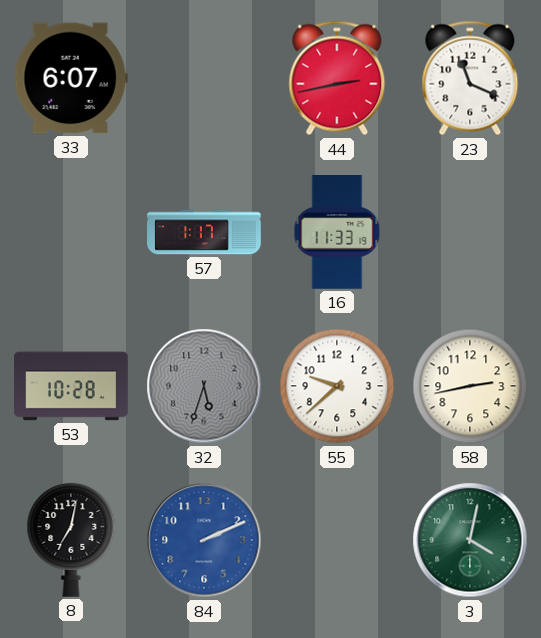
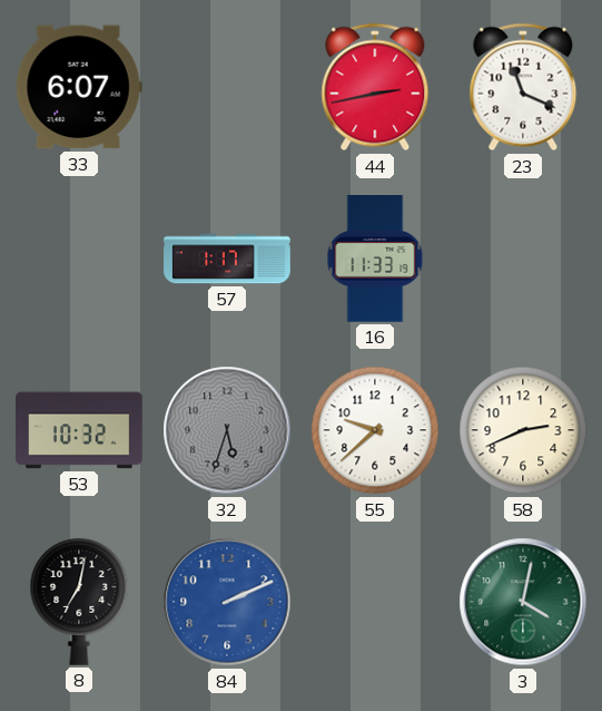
53: 10:28 -> 10:32
58: 2:43 -> 2:41
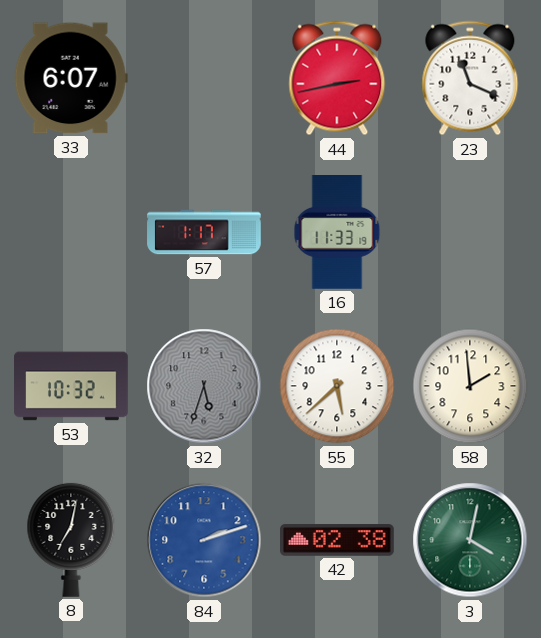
55: 9:38 -> 5:38
58: 2:41 -> 1:59
84: 2:11 -> 2:12
42: none -> 02:38
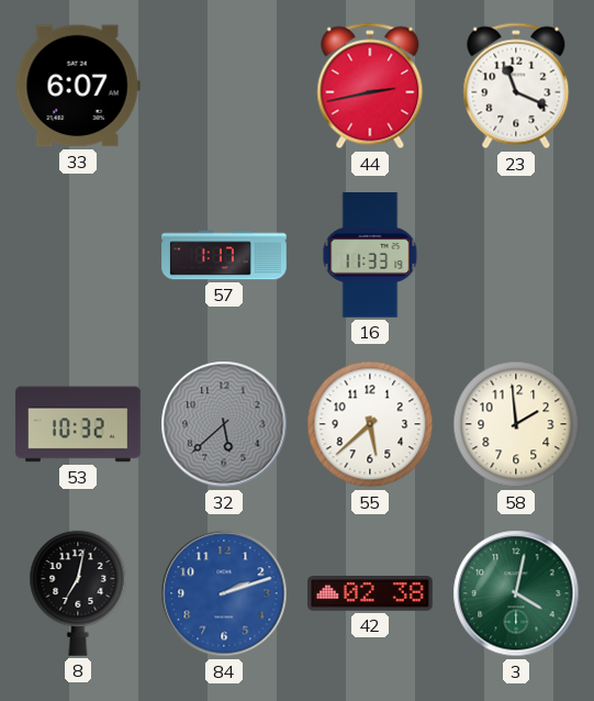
32: 5:33 -> 5:38
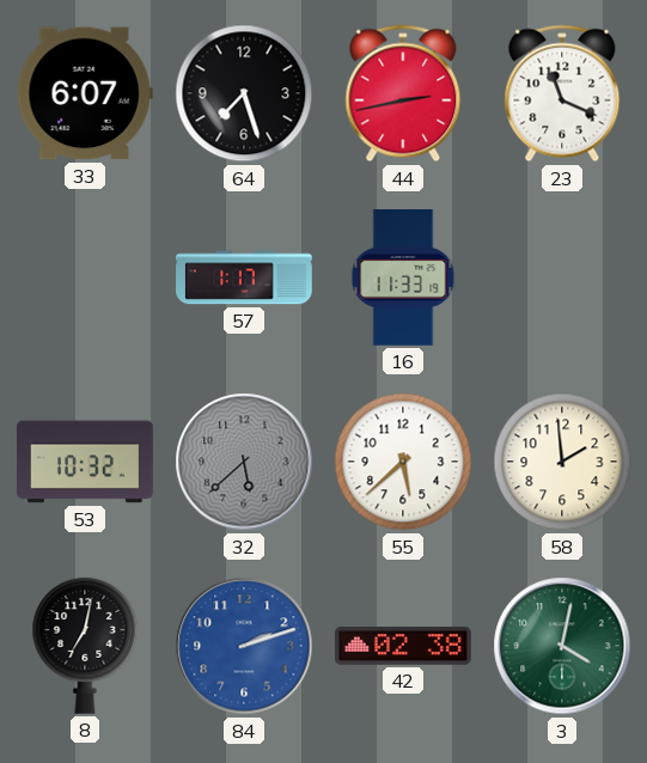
64: none -> 7:27
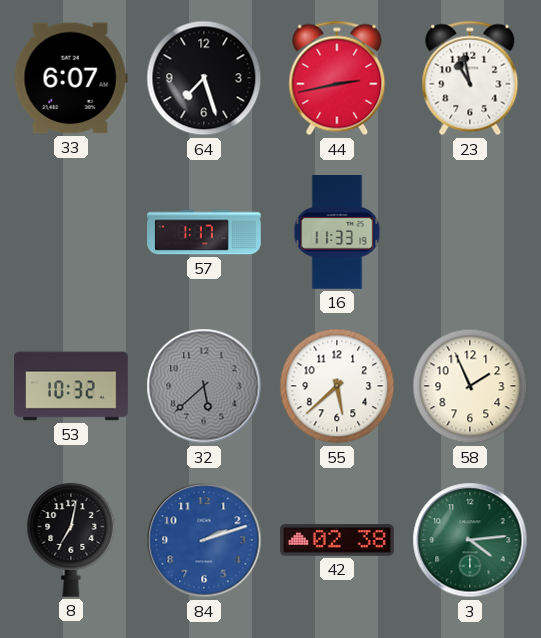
23: 11:19 -> 10:58
58: 1:59 -> 1:56
3: 4:02 -> 4:14
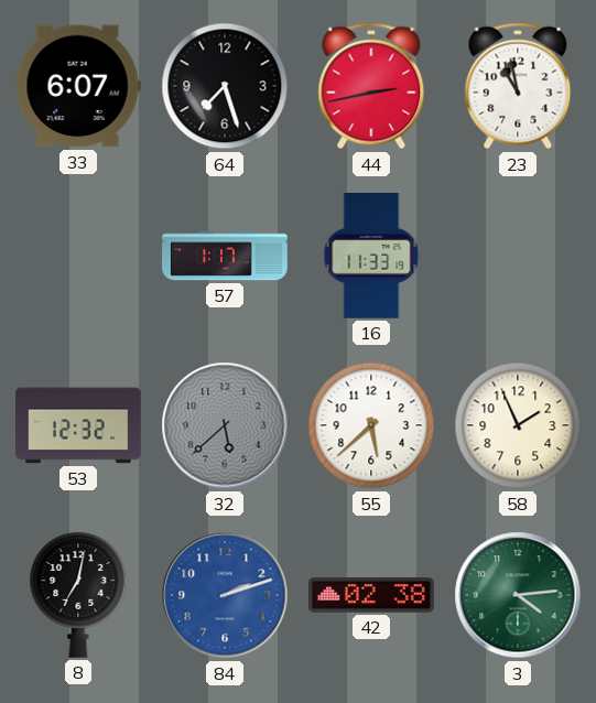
53: 10:32 -> 12:32
